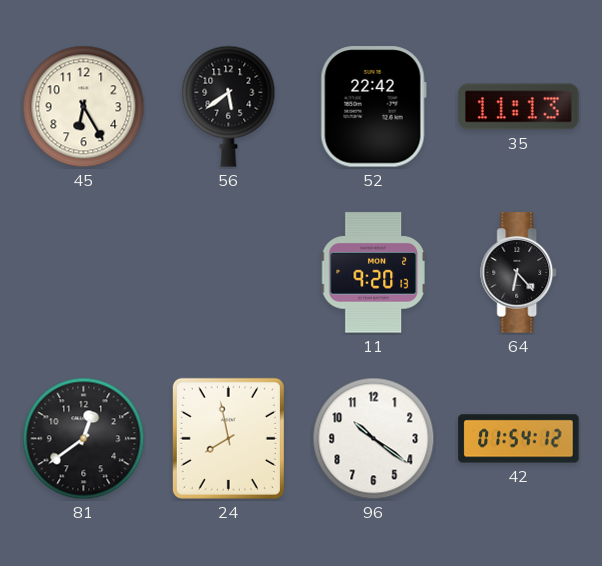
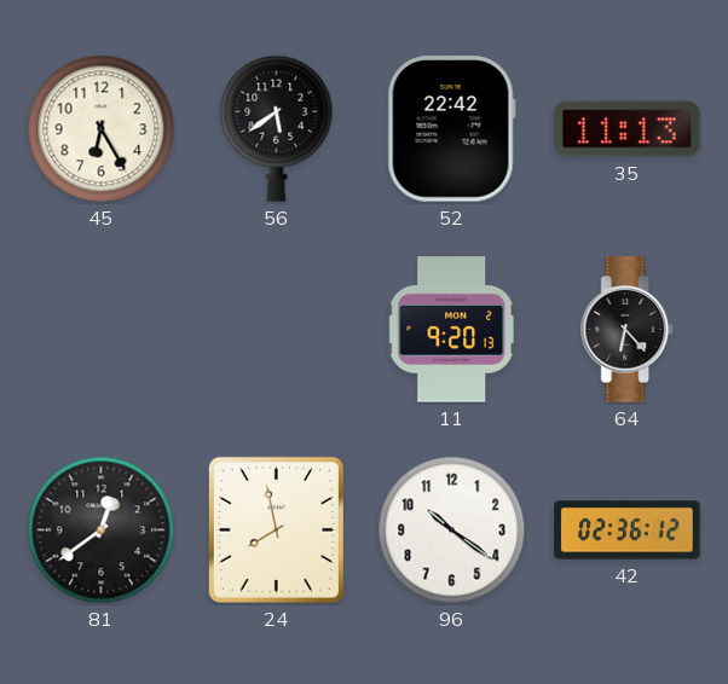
42: 01:54 -> 02:36
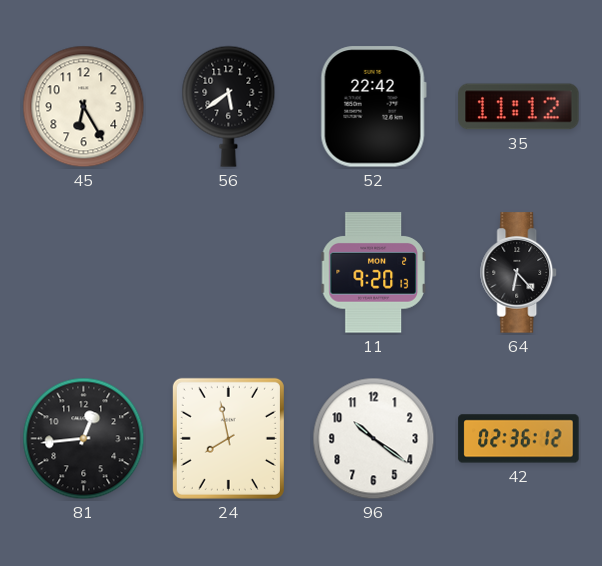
35: 11:13 -> 11:12
81: 12:39 -> 12:44
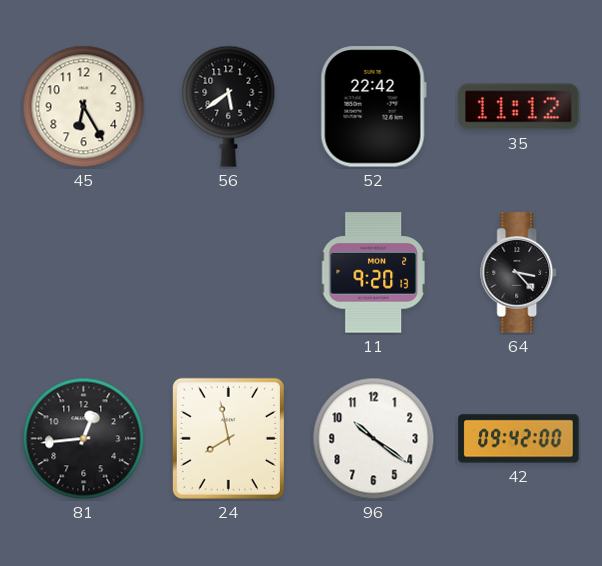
64: 6:23 -> 3:23
42: 02:36 -> 09:42
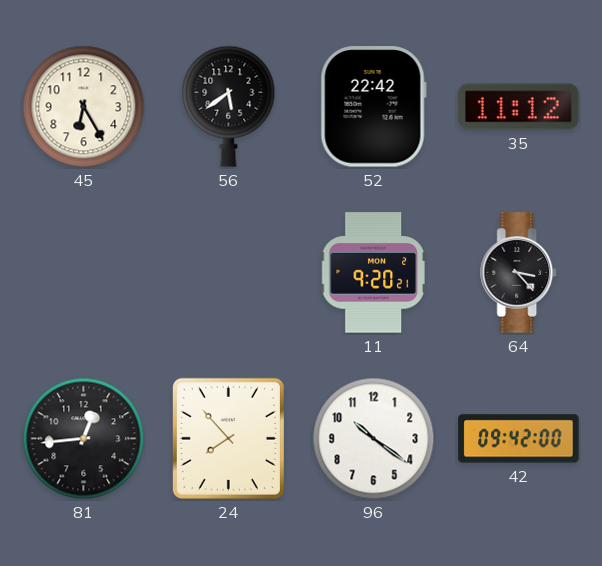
11: 9:20:13 -> 9:20:21
24: 7:58 -> 7:53
